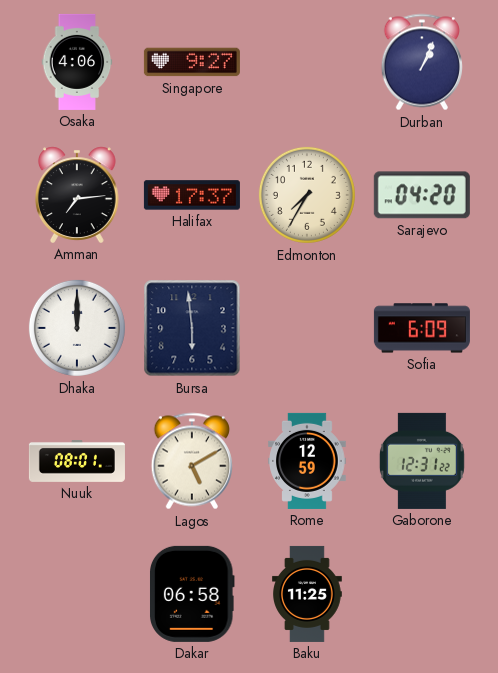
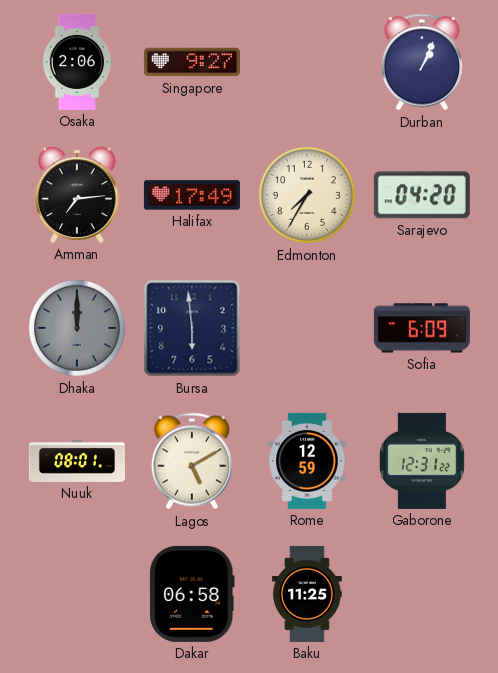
Osaka: 4:06 -> 2:06
Halifax: 17:37 -> 17:49
Dhaka dial: white -> grey
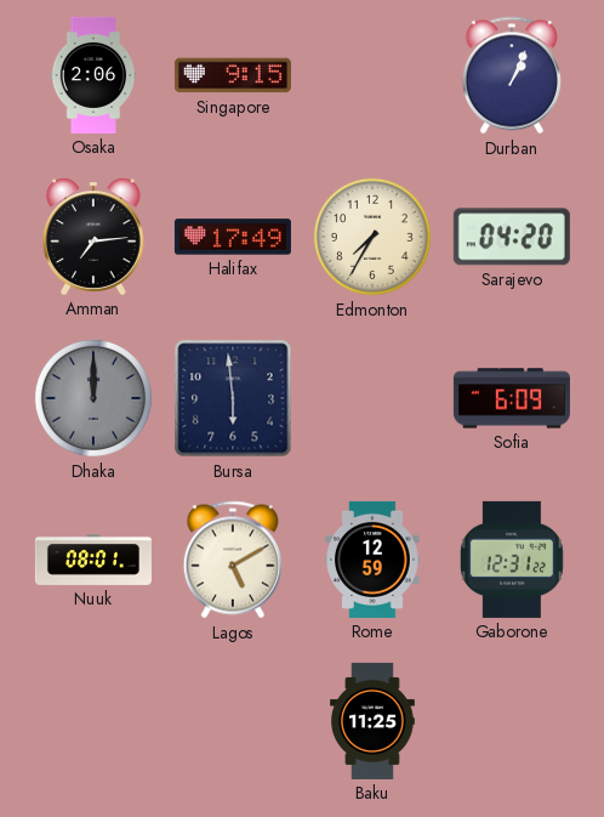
Singapore: 9:27 -> 9:15
Dakar: 06:58 -> none
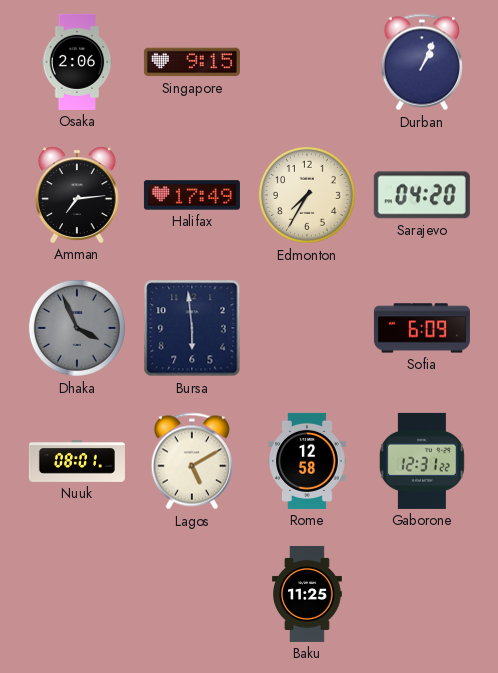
Dhaka: 12:00 -> 3:56
Rome: 12:59 -> 12:58
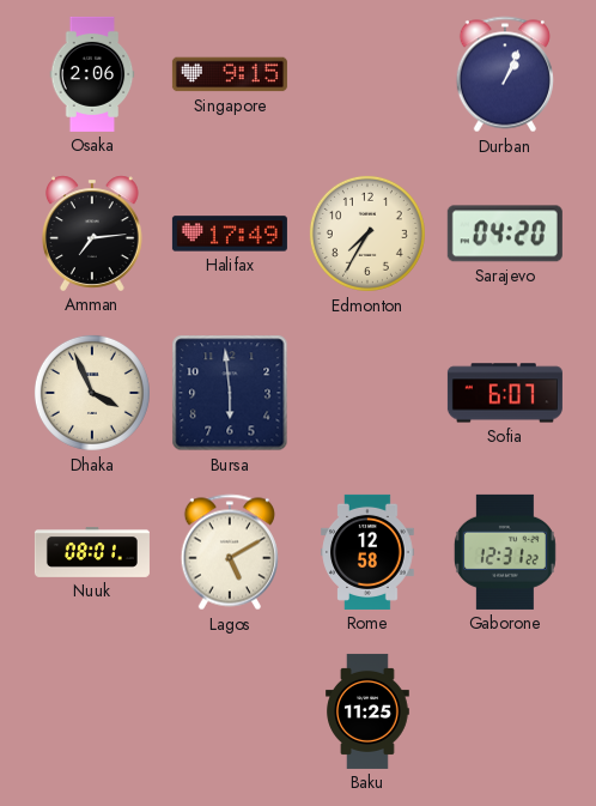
Dhaka dial: grey -> cream
Sofia: 6:09 -> 6:07
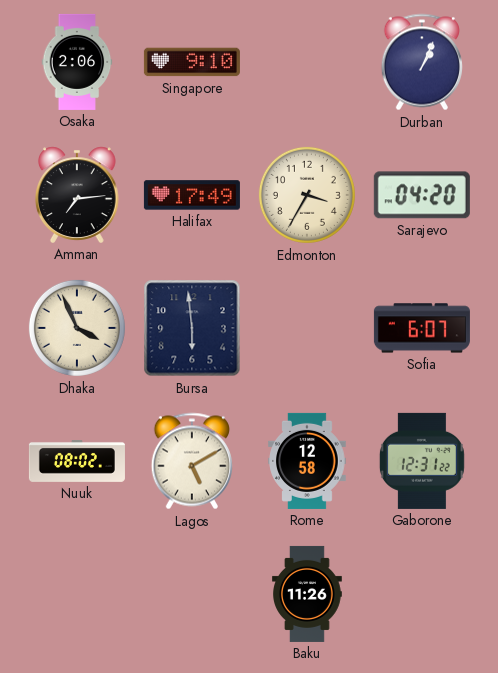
Singapore: 9:15 -> 9:10
Edmonton: 7:35 -> 3:35
Nuuk: 08:01 -> 08:02
Baku: 11:25 -> 11:26
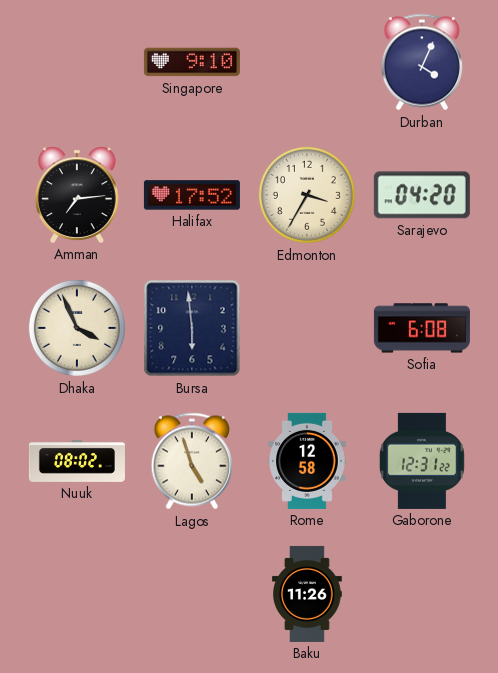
Osaka: 2:06 -> none
Durban: 1:04 -> 4:04
Halifax: 17:49 -> 17:52
Sofia: 6:07 -> 6:08
Lagos: 5:10 -> 4:57
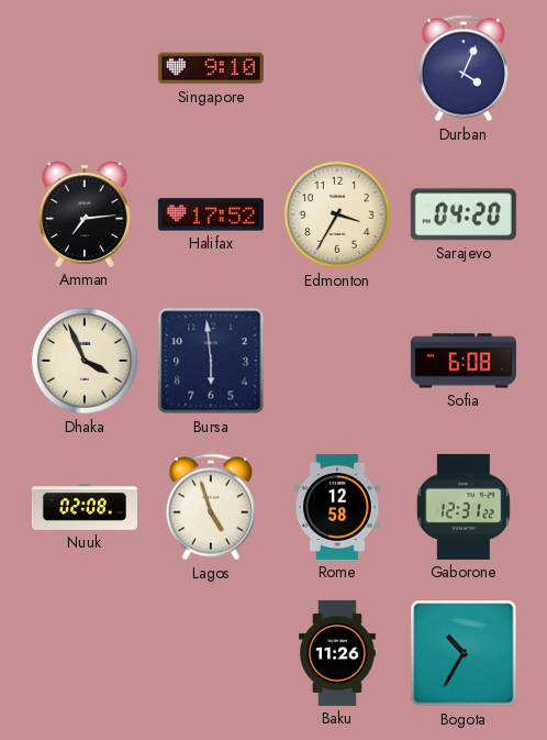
Nuuk: 08:02 -> 02:08
Bogota: none -> 10:35
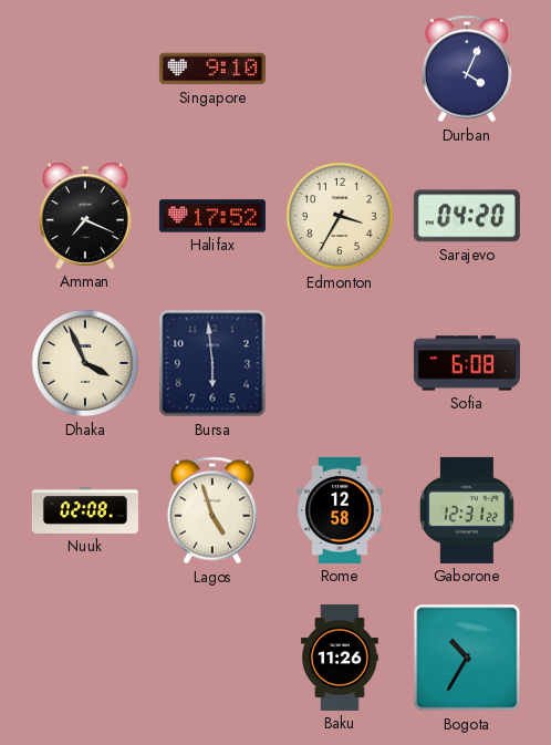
Amman: 7:14 -> 7:19
